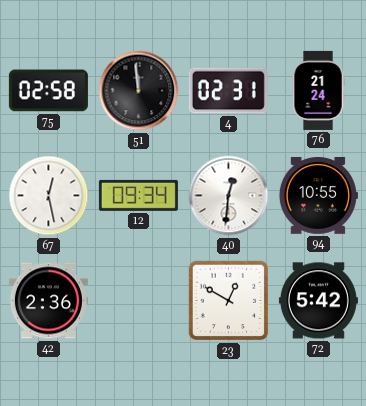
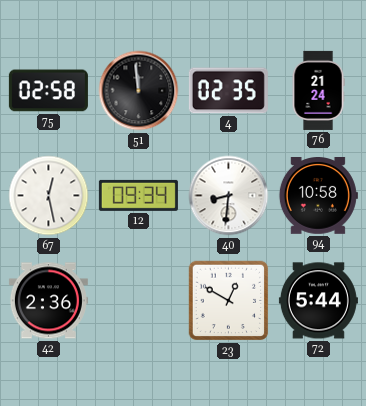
4: 02:31 -> 02:35
40: 12:31 -> 8:31
94: 10:55 -> 10:58
72: 5:42 -> 5:44
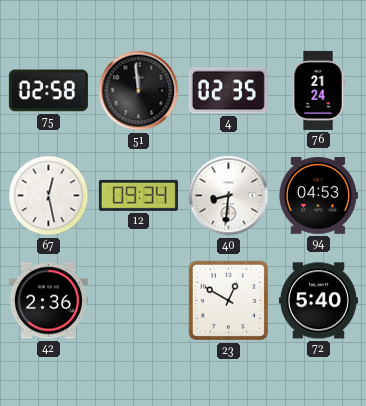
94: 10:58 -> 04:53
72: 5:44 -> 5:40
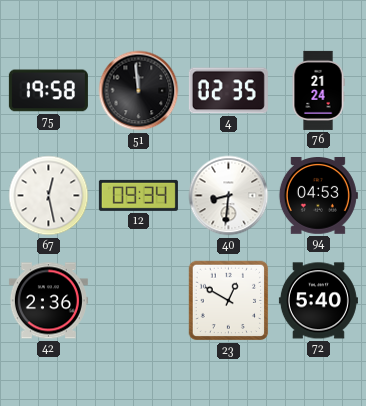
75: 02:58 -> 19:58
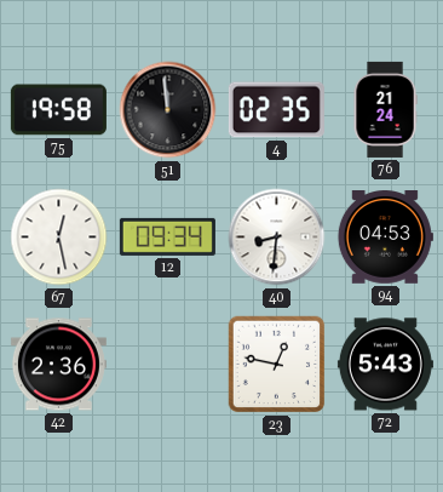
23: 12:50 -> 12:47
72: 5:40 -> 5:43
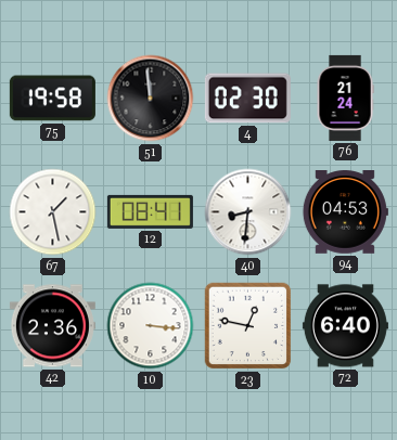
4: 02:35 -> 02:30
67: 12:28 -> 1:28
12: 09:34 -> 08:41
10: none -> 3:16
72: 5:43 -> 6:40
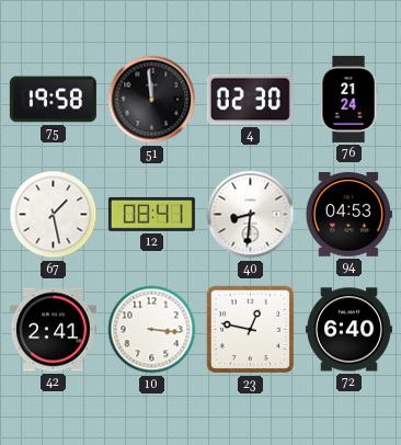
42: 2:36 -> 2:41
